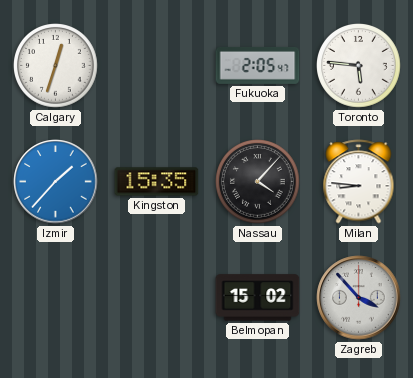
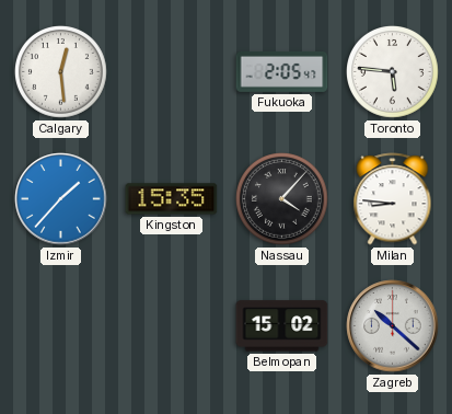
Calgary: 12:33 -> 12:29
Zagreb: 3:53 -> 10:22
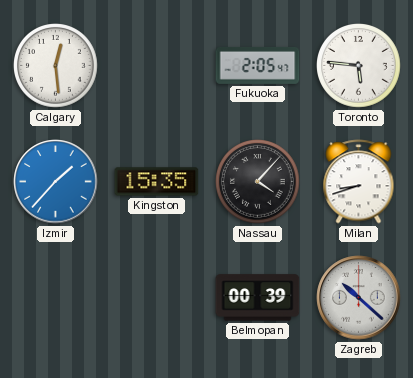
Milan: 8:46 -> 8:42
Belmopan: 15:02 -> 00:39
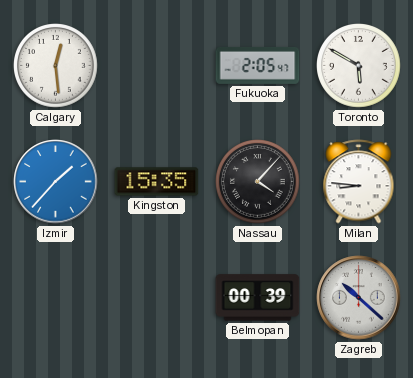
Toronto: 5:46 -> 5:50
Milan: 8:42 -> 8:46
